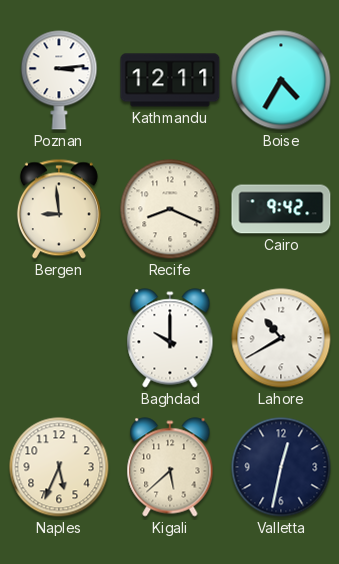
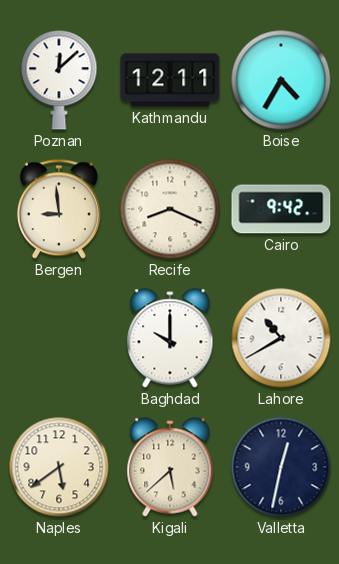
Poznan: 3:14 -> 12:08
Naples: 5:34 -> 5:39
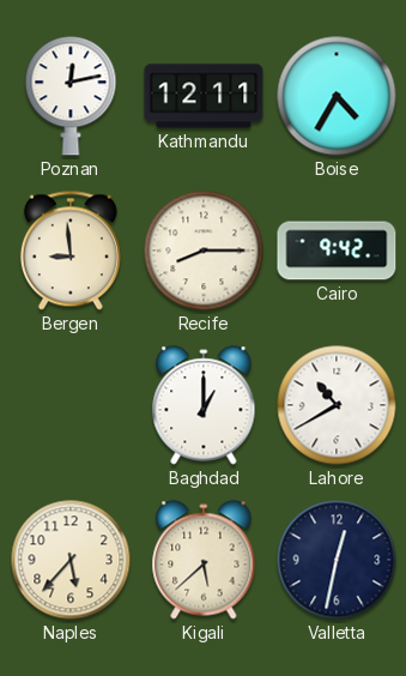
Poznan: 12:08 -> 12:13
Recife: 8:19 -> 8:15
Baghdad: 10:00 -> 1:00
Naples: 5:39 -> 5:37
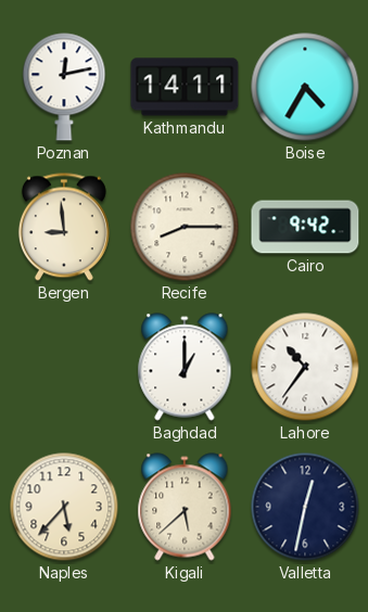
Kathmandu: 12:11 -> 14:11
Lahore: 10:40 -> 10:36
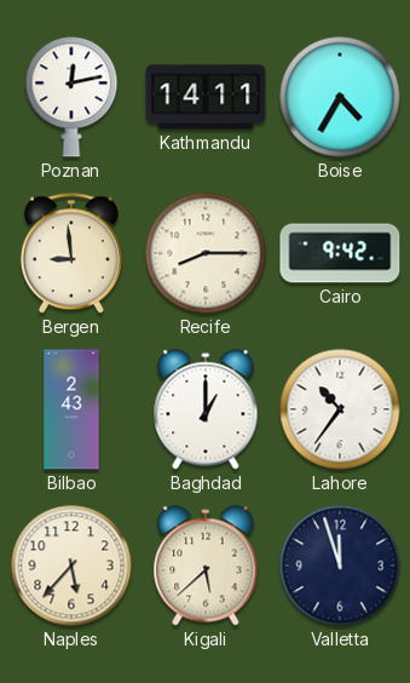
Bilbao: none -> 2:43
Valletta: 12:32 -> 11:57
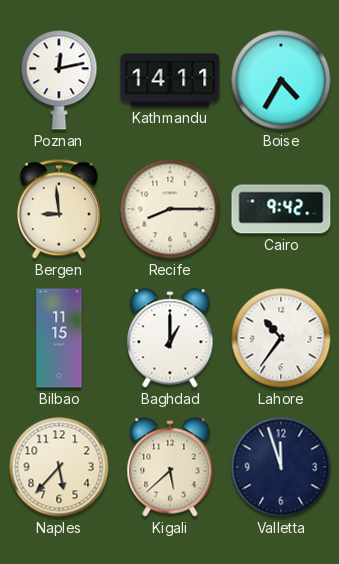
Bilbao: 2:43 -> 11:15
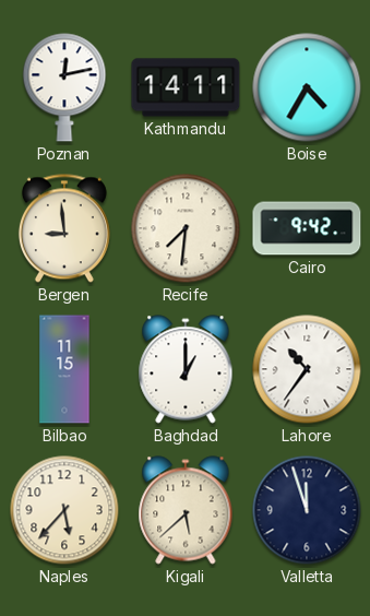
Recife: 8:15 -> 7:31
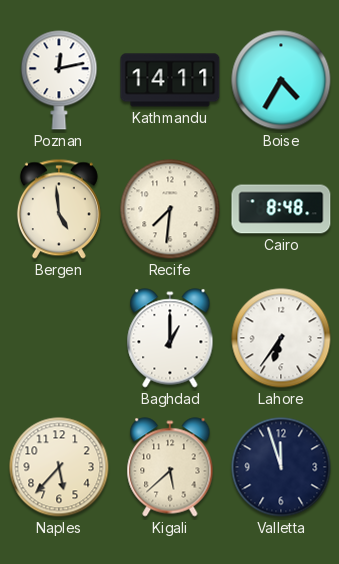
Bergen: 8:59 -> 4:59
Cairo: 9:42 -> 8:48
Bilbao: 11:15 -> none
Lahore: 10:36 -> 6:36
